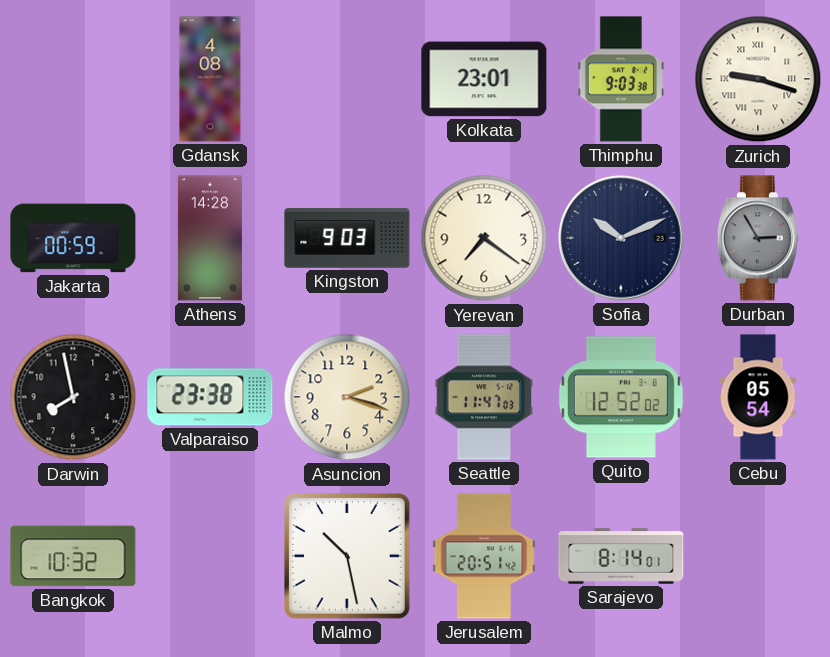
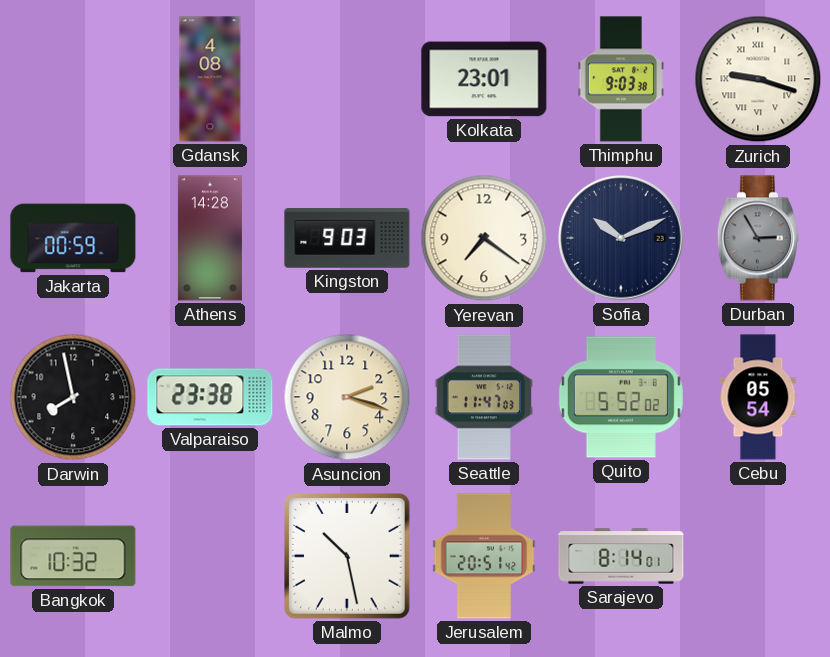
Quito: 12:52 -> 5:52
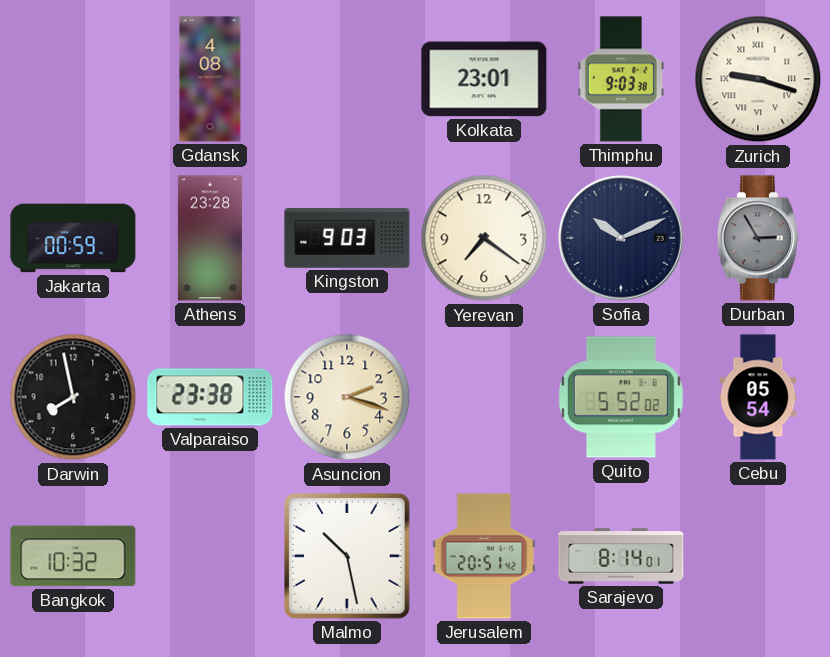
Athens: 14:28 -> 23:28
Seattle: 11:47 -> none
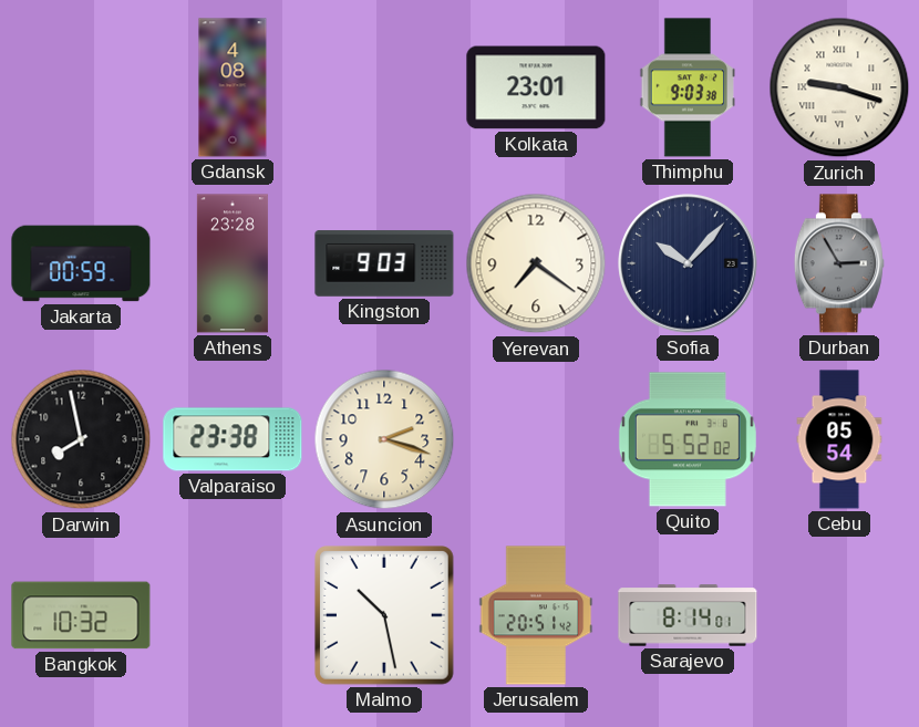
Sofia: 10:11 -> 10:07
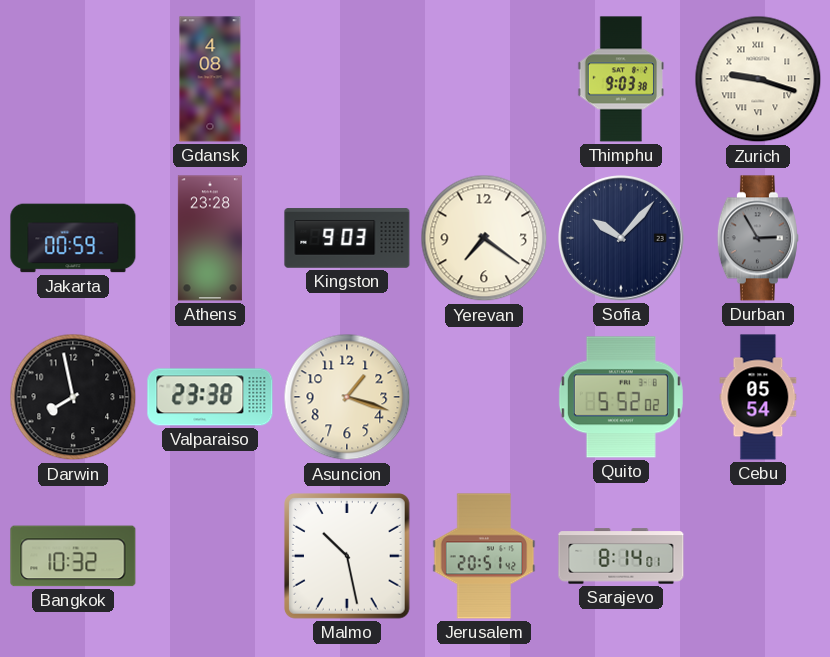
Kolkata: 23:01 -> none
Asuncion: 2:18 -> 1:18
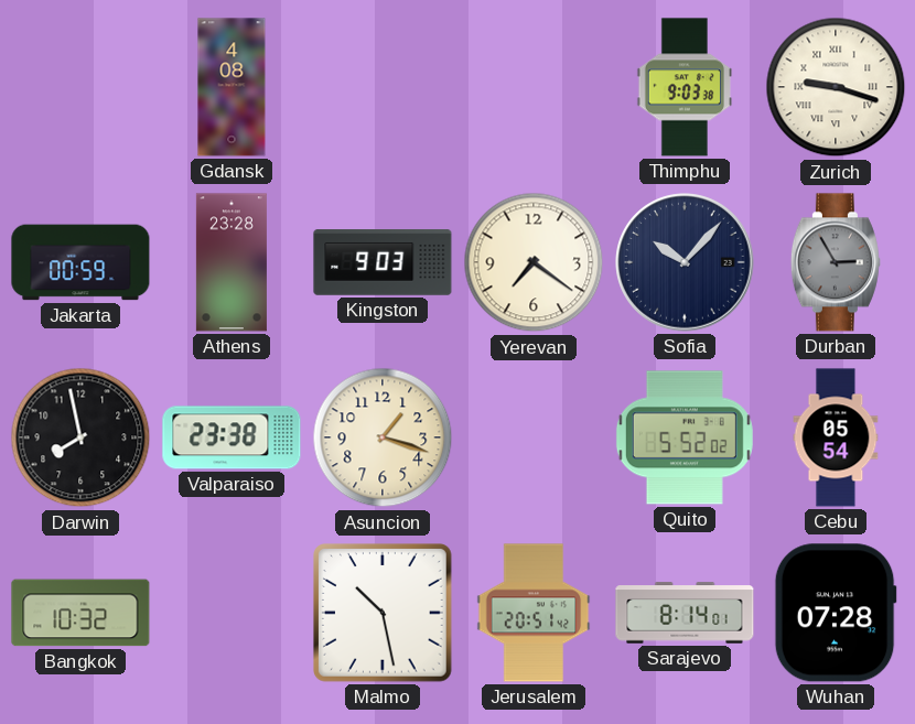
Wuhan: none -> 07:28
